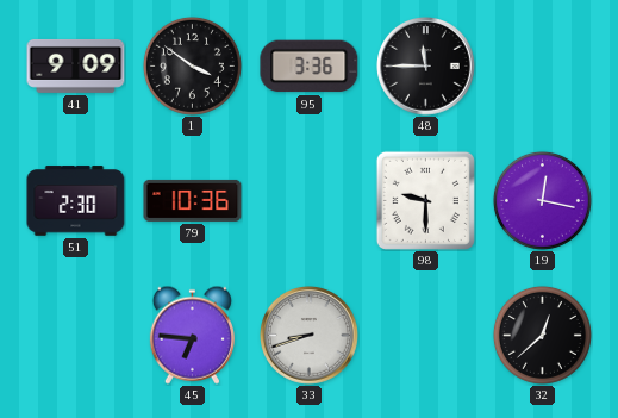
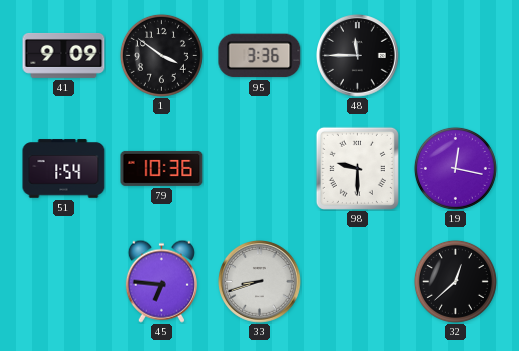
51: 2:30 -> 1:54
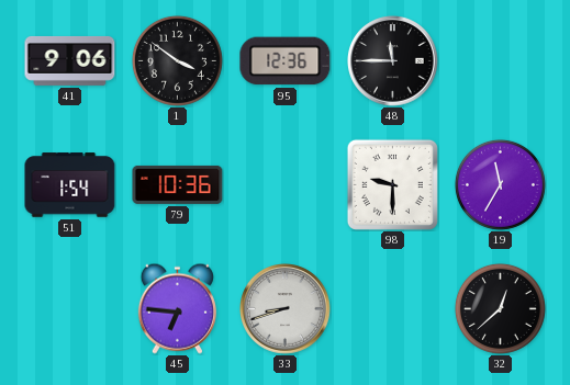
41: 9:09 -> 9:06
95: 3:36 -> 12:36
19: 12:17 -> 11:35
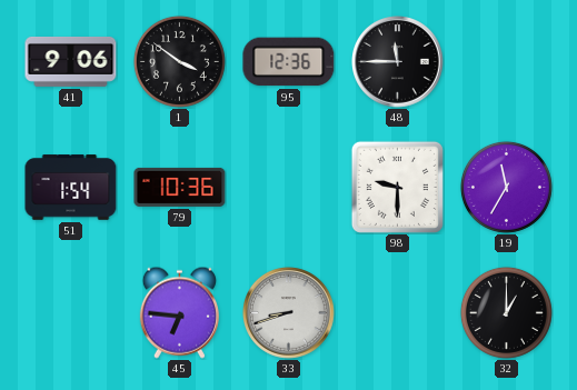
32: 12:38 -> 1:00
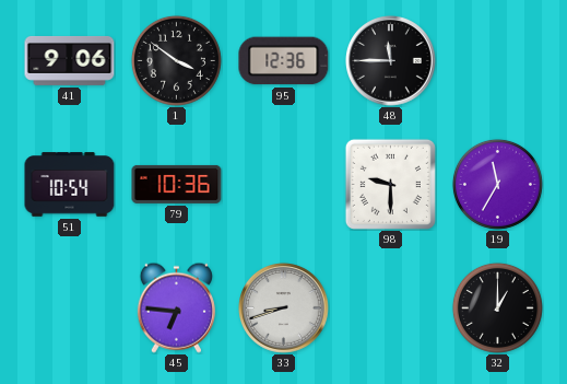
51: 1:54 -> 10:54
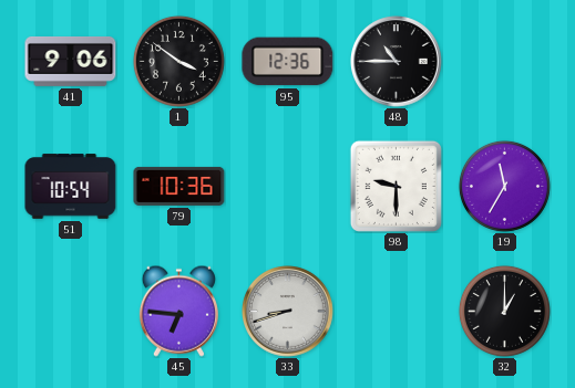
48: 11:45 -> 10:45
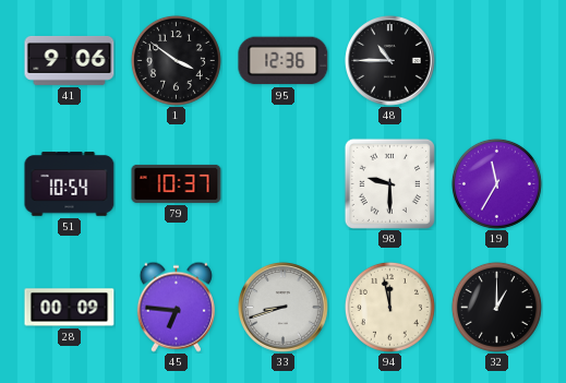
79: 10:36 -> 10:37
28: none -> 00:09
94: none -> 11:58
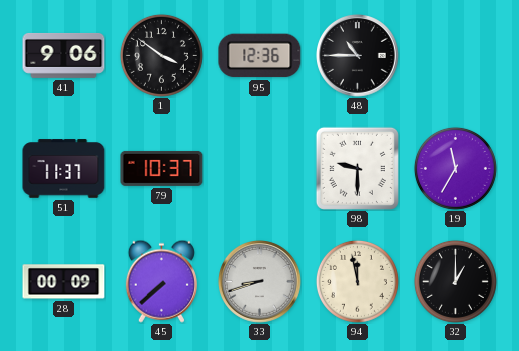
51: 10:54 -> 11:37
45: 6:46 -> 7:38
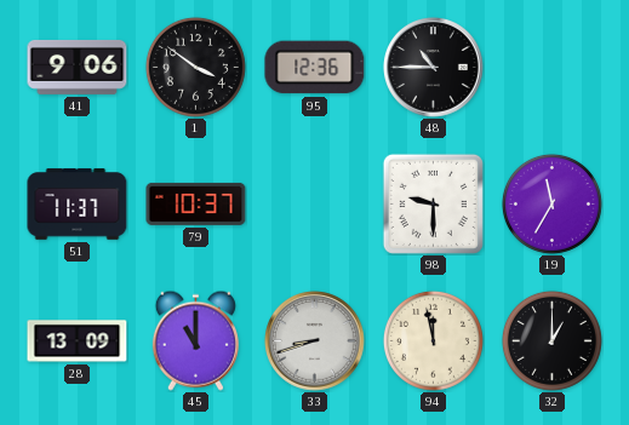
28: 00:09 -> 13:09
45: 7:38 -> 11:00
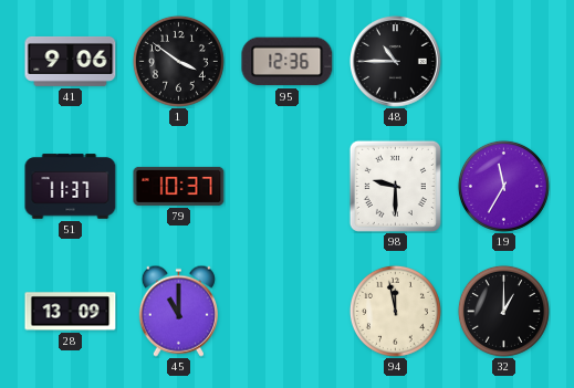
33: 8:42 -> none
